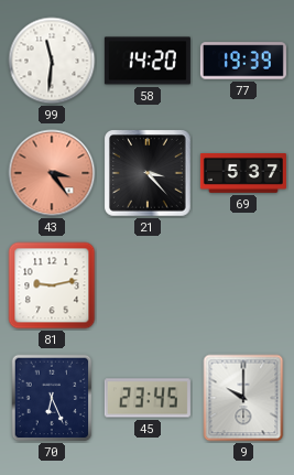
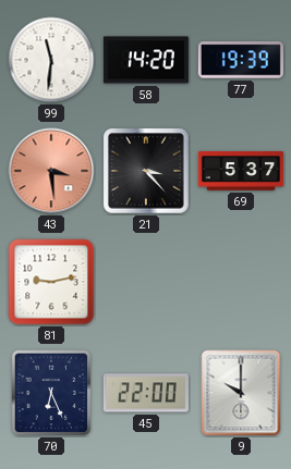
43: 3:24 -> 3:29
45: 23:45 -> 22:00
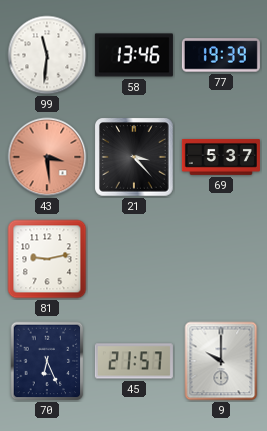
58: 14:20 -> 13:46
45: 22:00 -> 21:57
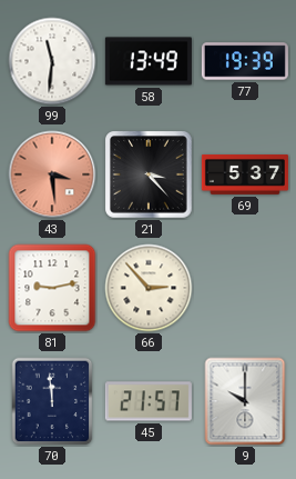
58: 13:46 -> 13:49
66: none -> 2:53
70: 6:26 -> 11:59
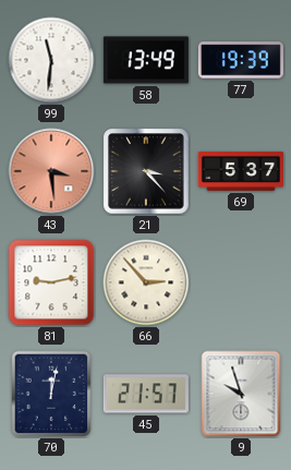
70: 11:59 -> 12:02
9: 10:00 -> 9:57
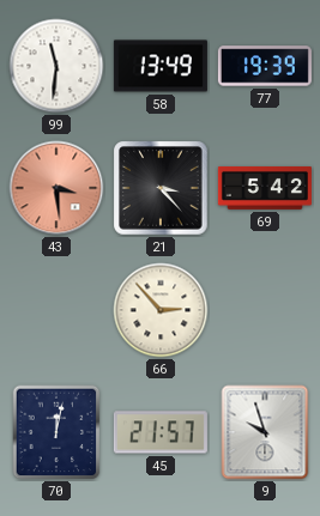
69: 5:37 -> 5:42
81: 9:13 -> none
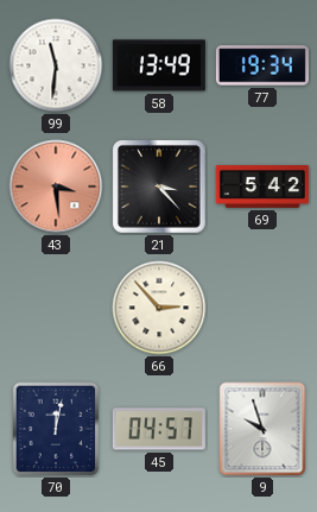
77: 19:39 -> 19:34
45: 21:57 -> 04:57
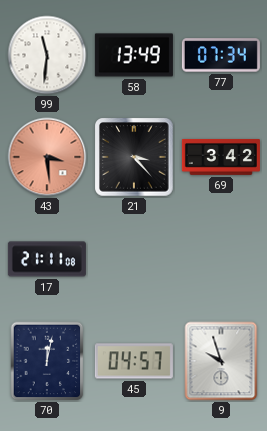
77: 19:34 -> 07:34
69: 5:42 -> 3:42
17: none -> 21:11
66: 2:53 -> none
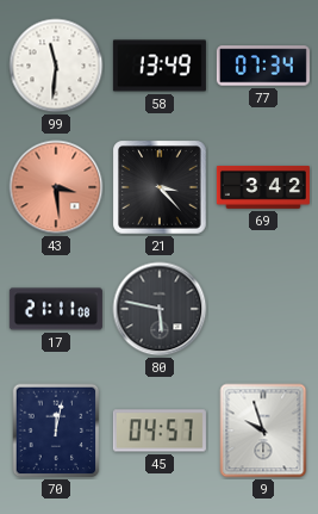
80: none -> 5:47
